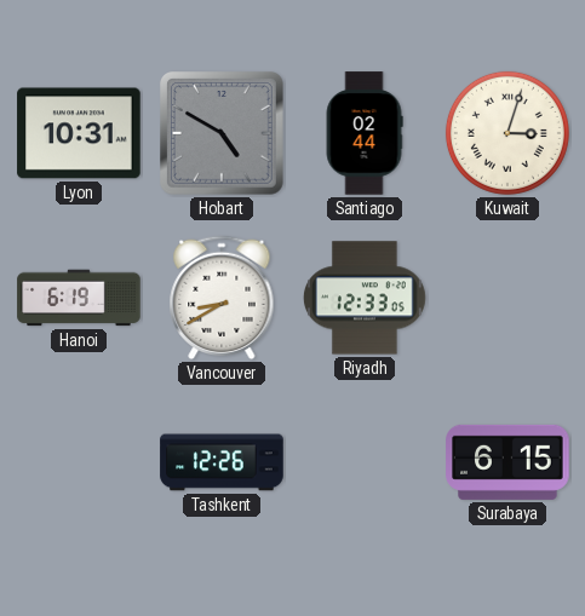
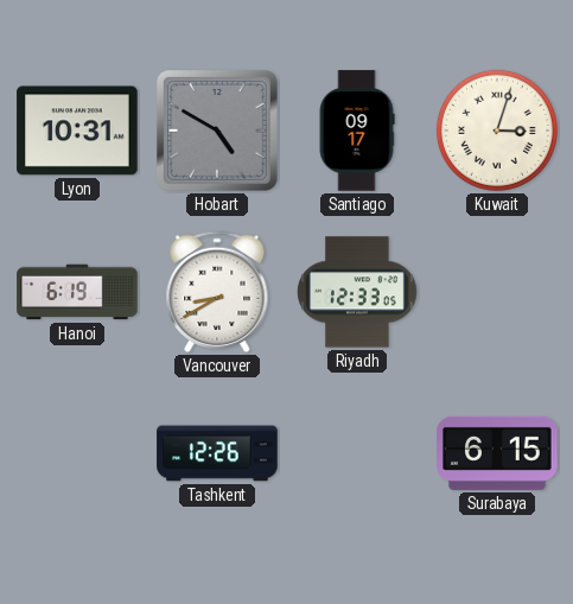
Santiago: 02:44 -> 09:17
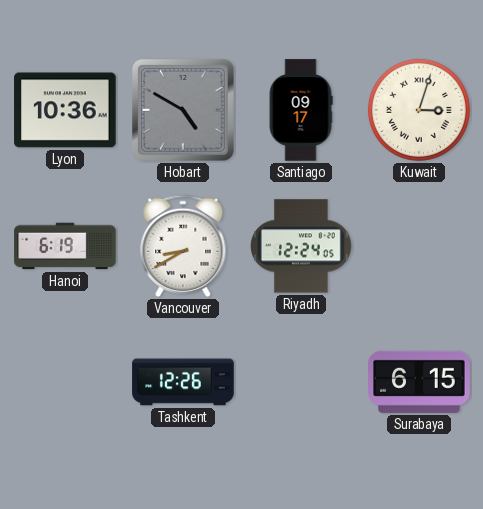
Lyon: 10:31 -> 10:36
Riyadh: 12:33 -> 12:24
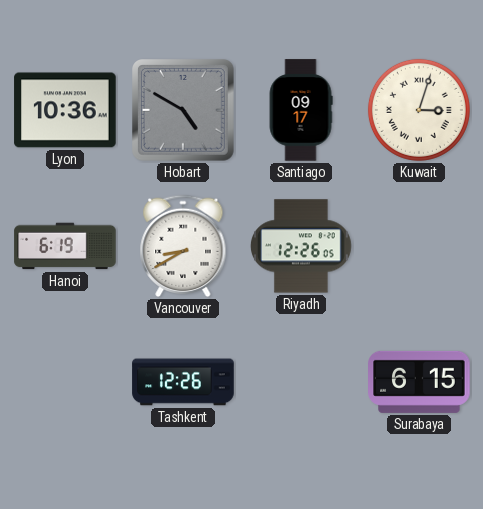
Riyadh: 12:24 -> 12:26
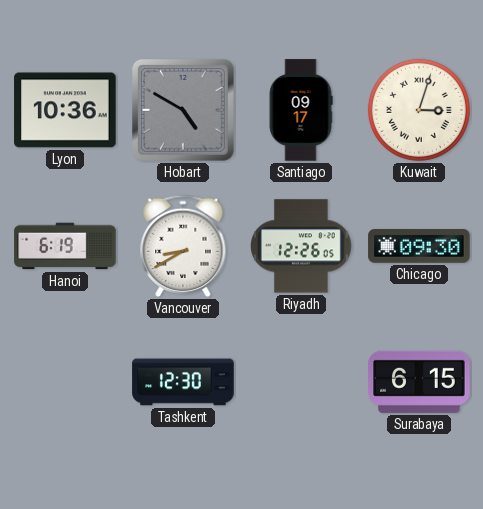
Chicago: none -> 09:30
Tashkent: 12:26 -> 12:30
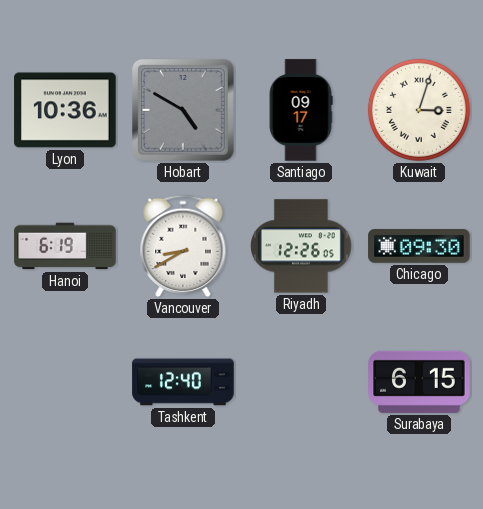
Tashkent: 12:30 -> 12:40
